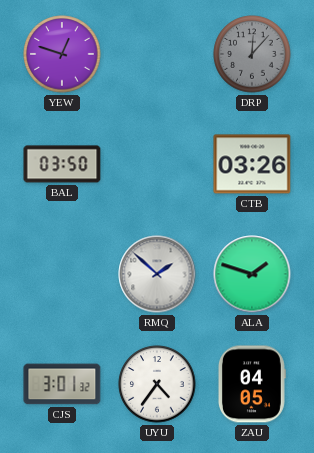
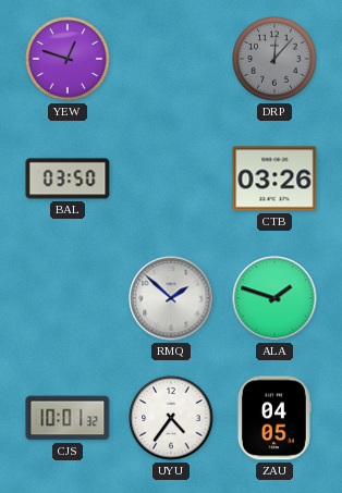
CJS: 3:01 -> 10:01
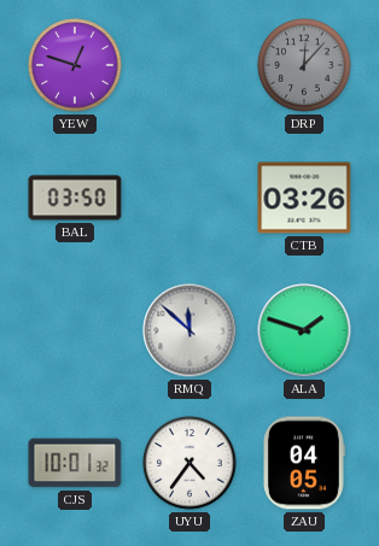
RMQ: 1:52 -> 11:52
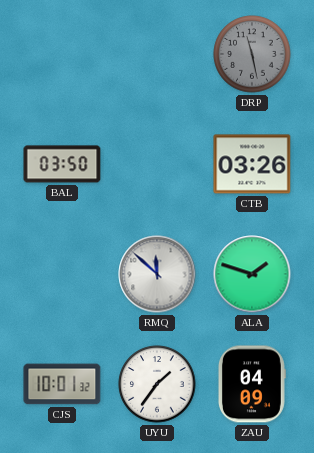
YEW: 12:48 -> none
DRP: 12:07 -> 11:28
UYU: 4:36 -> 1:36
ZAU: 04:05 -> 04:09
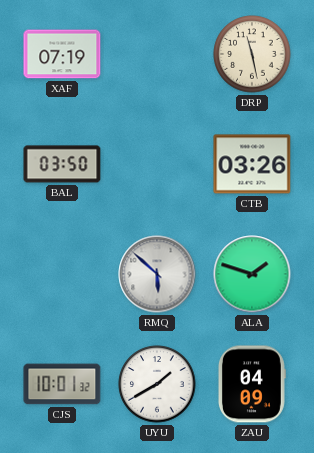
XAF: none -> 07:19
DRP dial: grey -> cream
RMQ: 11:52 -> 5:52
UYU: 1:36 -> 1:40
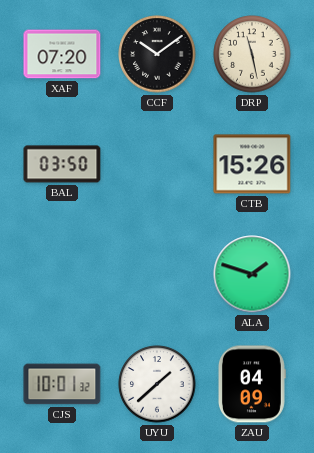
XAF: 07:19 -> 07:20
CCF: none -> 10:09
CTB: 03:26 -> 15:26
RMQ: 5:52 -> none
UYU: 1:40 -> 1:38
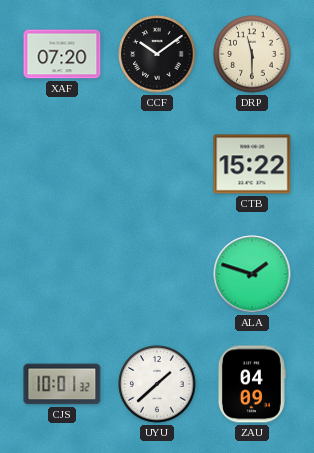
DRP: 11:28 -> 11:30
BAL: 03:50 -> none
CTB: 15:26 -> 15:22
